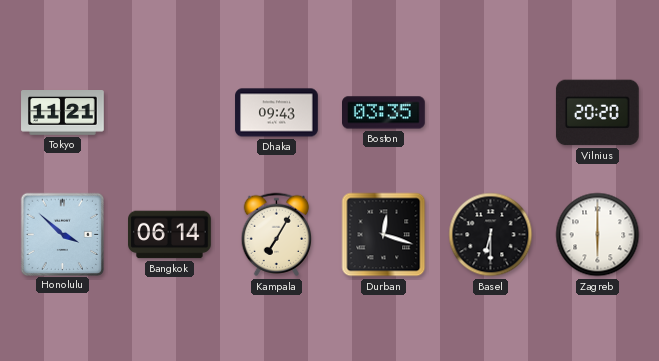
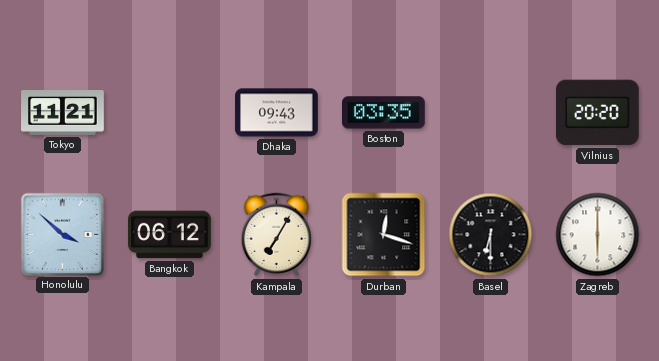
Bangkok: 06:14 -> 06:12
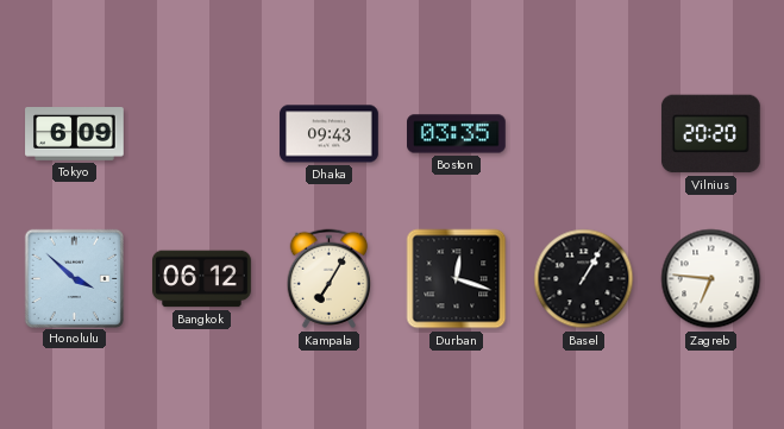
Tokyo: 11:21 -> 6:09
Basel: 6:30 -> 1:05
Zagreb: 6:00 -> 6:46
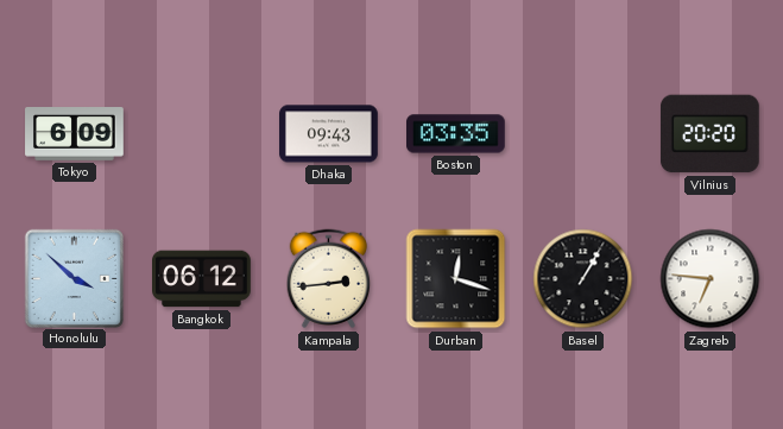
Kampala: 7:05 -> 2:44
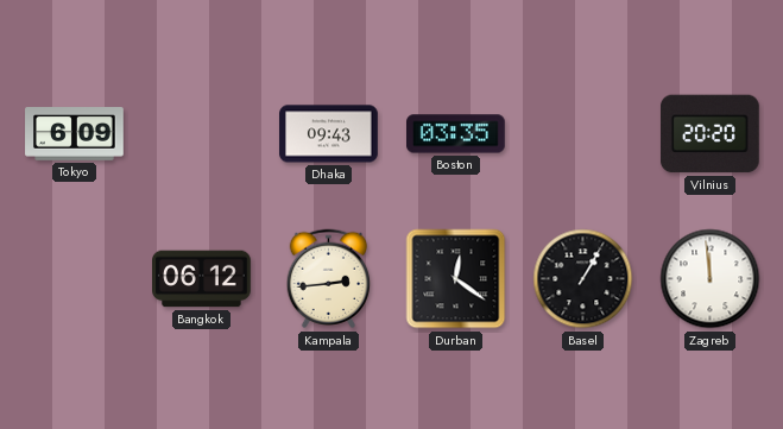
Honolulu: 3:52 -> none
Durban: 12:18 -> 12:21
Zagreb: 6:46 -> 11:59
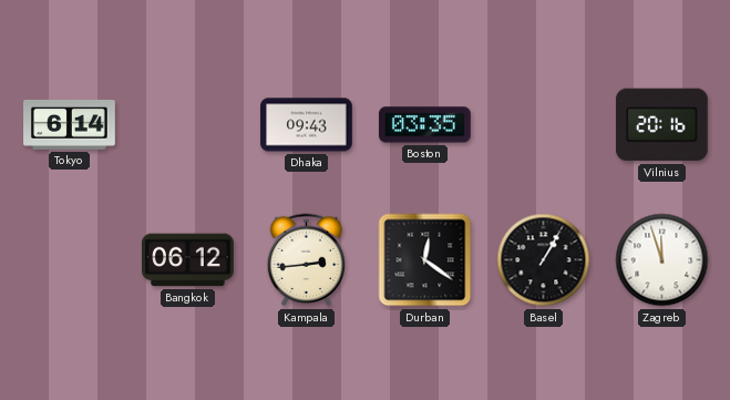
Tokyo: 6:09 -> 6:14
Vilnius: 20:20 -> 20:16
Zagreb: 11:59 -> 11:57
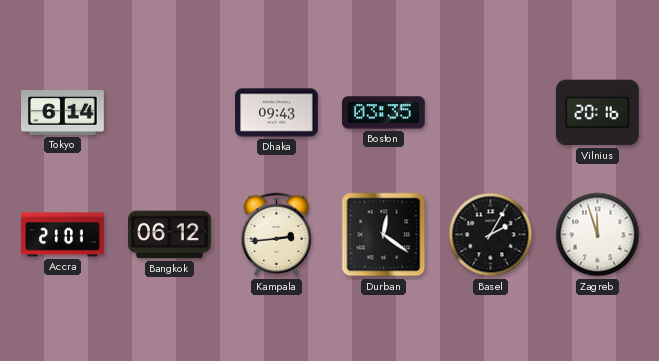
Accra: none -> 21:01
Basel: 1:05 -> 2:05
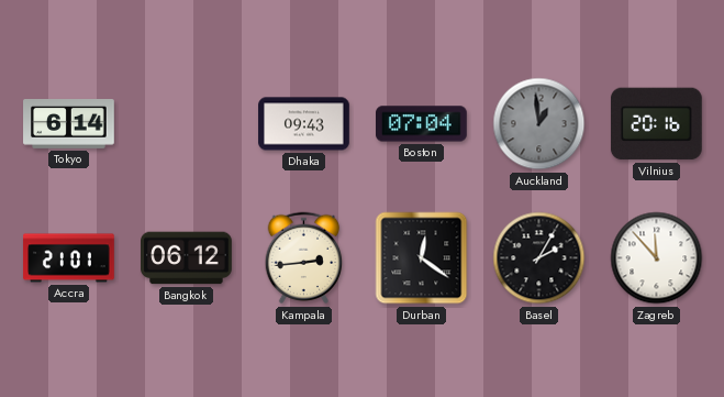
Boston: 03:35 -> 07:04
Auckland: none -> 12:59
Zagreb: 11:57 -> 11:53
